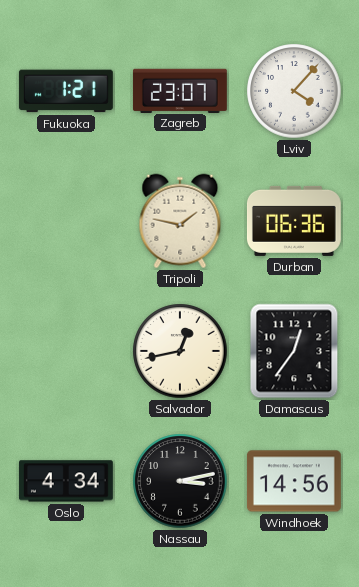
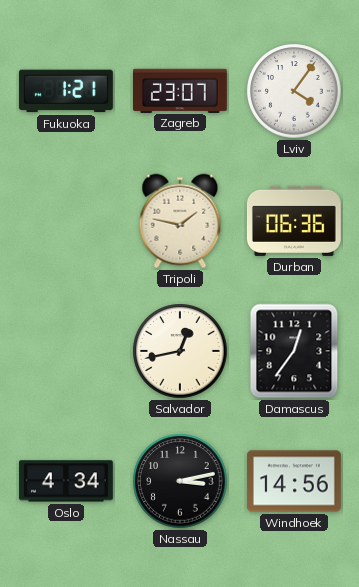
Lviv: 4:07 -> 4:06
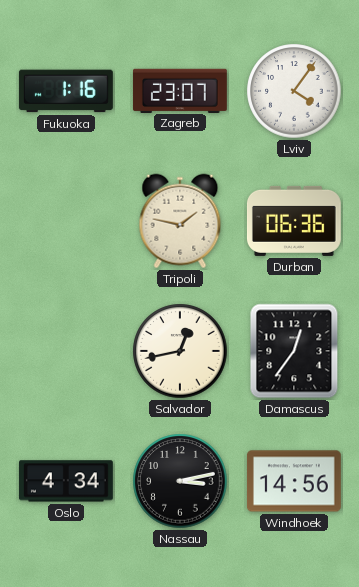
Fukuoka: 1:21 -> 1:16
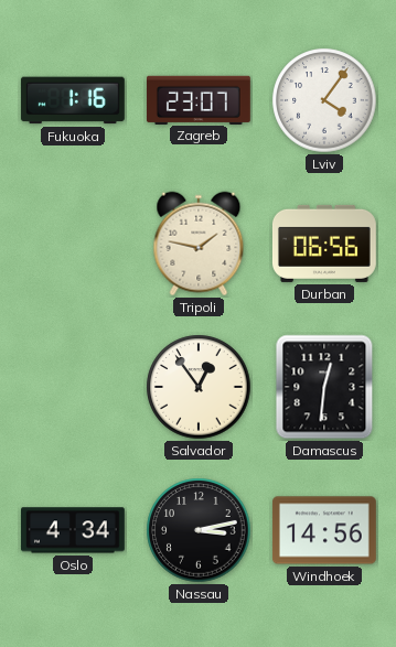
Durban: 06:36 -> 06:56
Salvador: 12:43 -> 12:54
Damascus: 12:36 -> 12:31
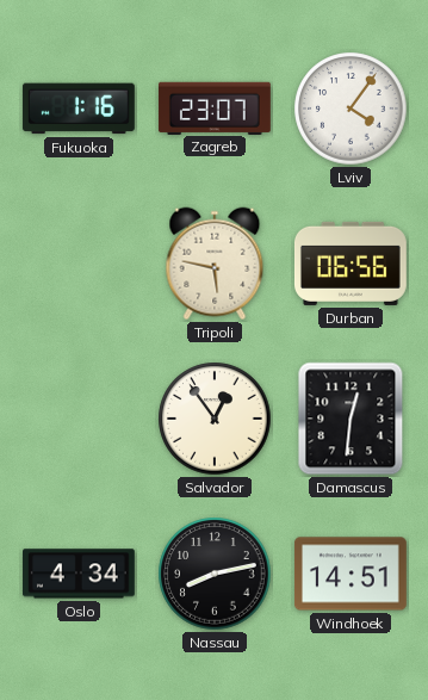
Tripoli: 1:47 -> 5:47
Nassau: 3:13 -> 8:13
Windhoek: 14:56 -> 14:51
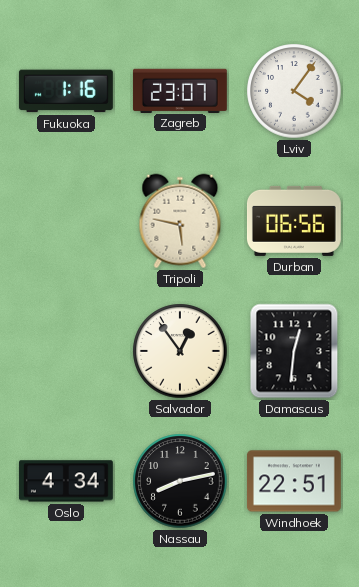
Windhoek: 14:51 -> 22:51
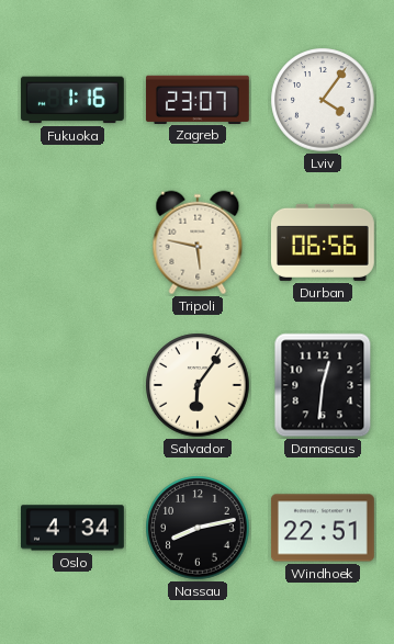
Salvador: 12:54 -> 6:06
